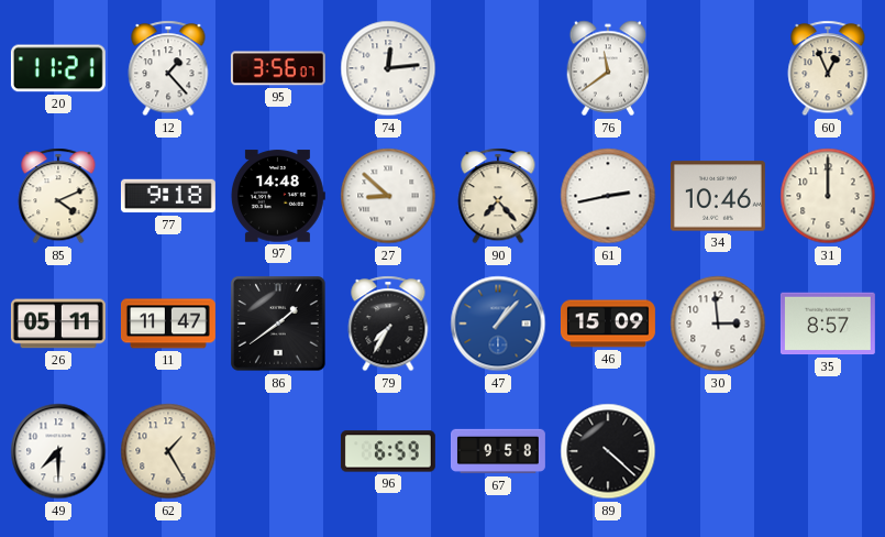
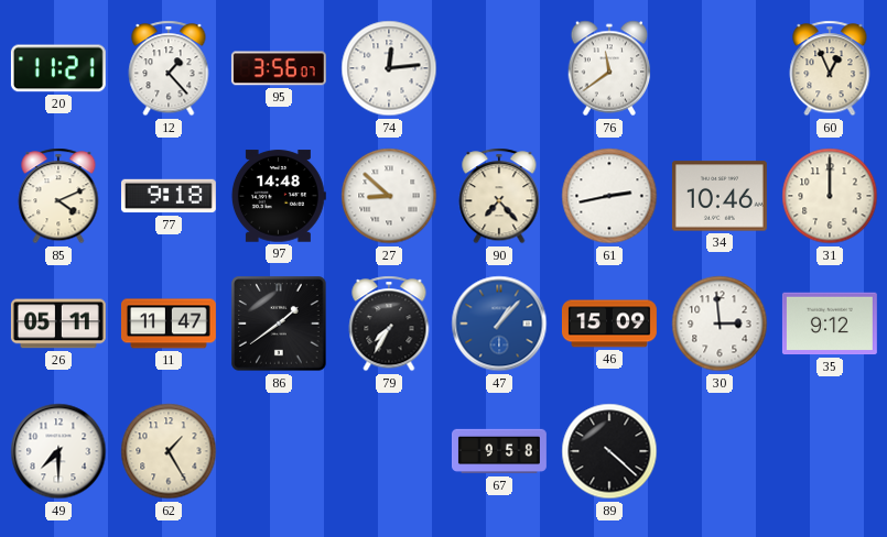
35: 8:57 -> 9:12
96: 6:59 -> none
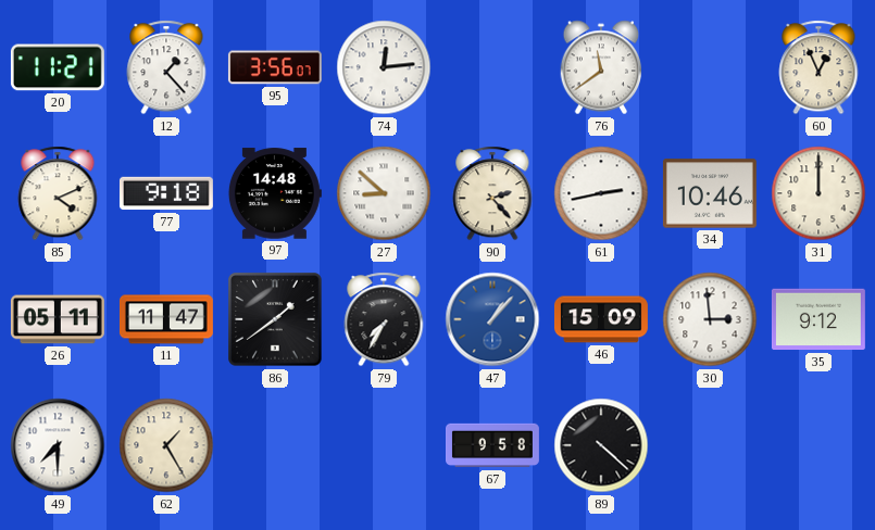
90: 7:23 -> 2:23
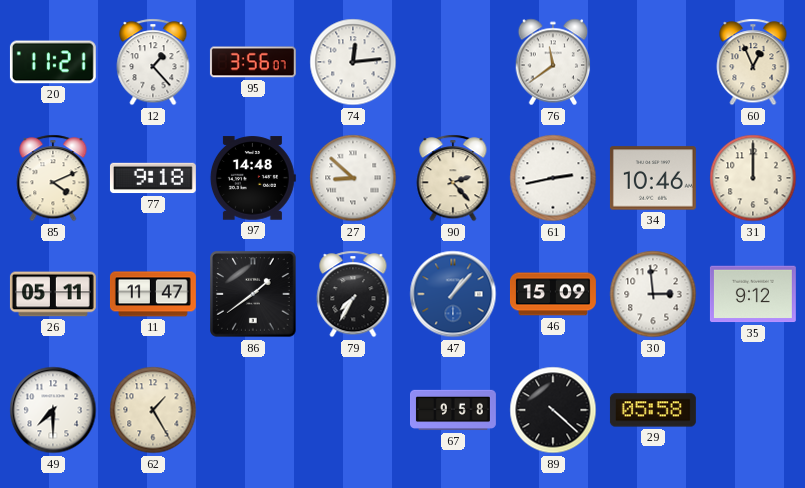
29: none -> 05:58
